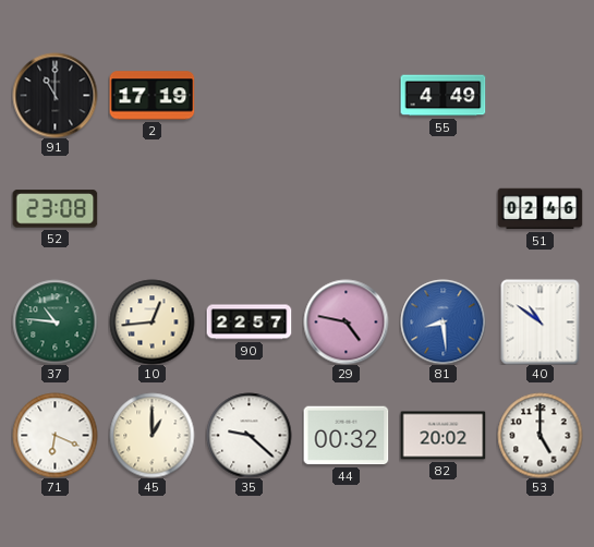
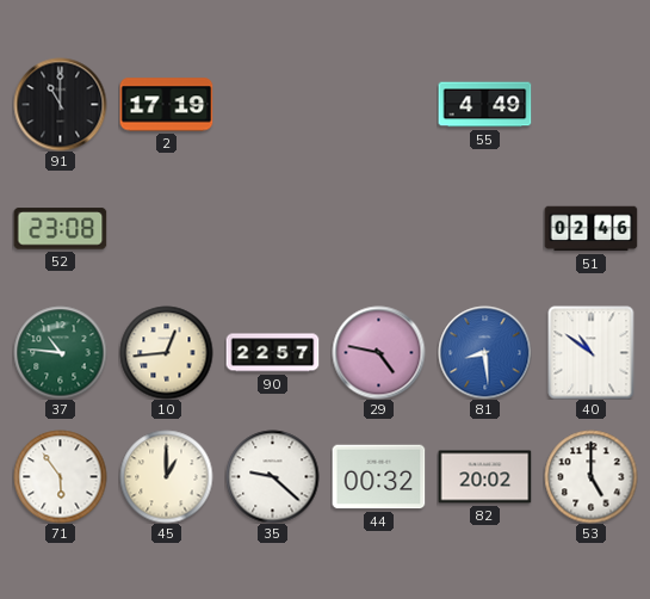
71: 6:19 -> 5:54
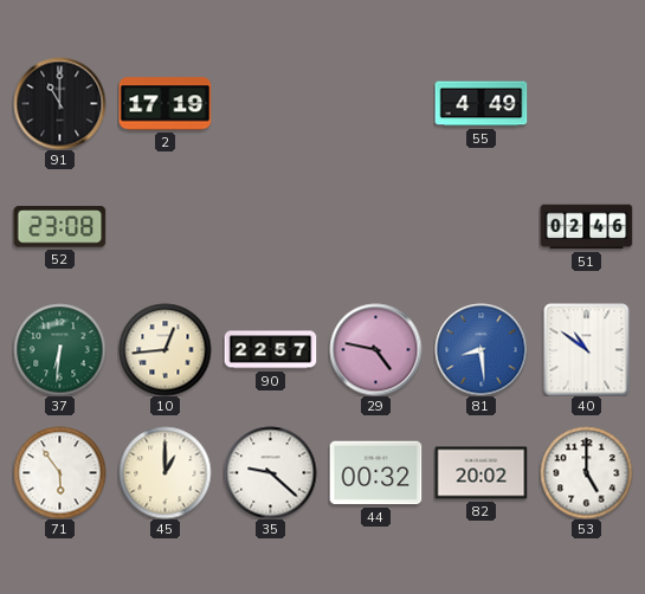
37: 10:46 -> 6:31
